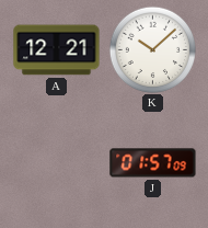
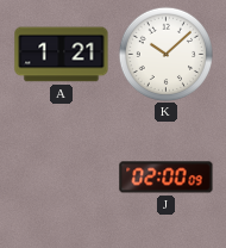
A: 12:21 -> 1:21
J: 01:57 -> 02:00
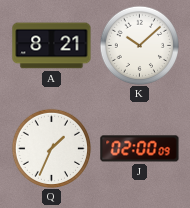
A: 1:21 -> 8:21
Q: none -> 1:34
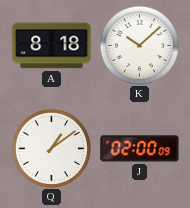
A: 8:21 -> 8:18
Q: 1:34 -> 1:09
